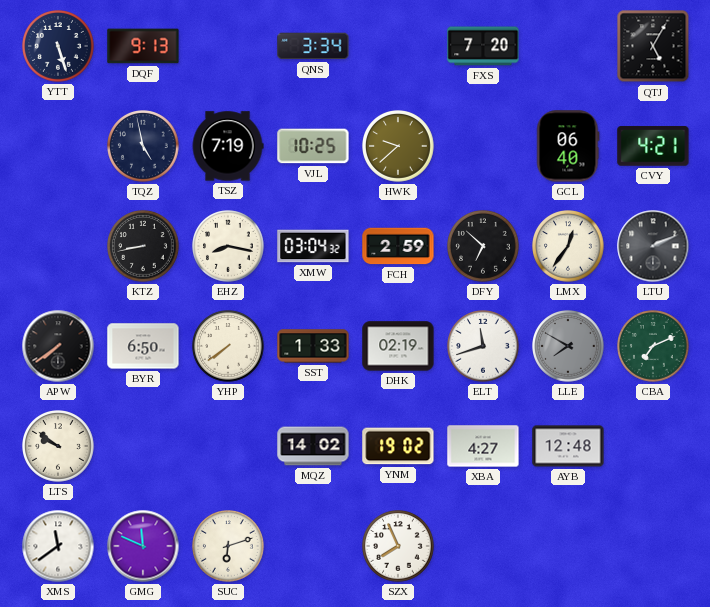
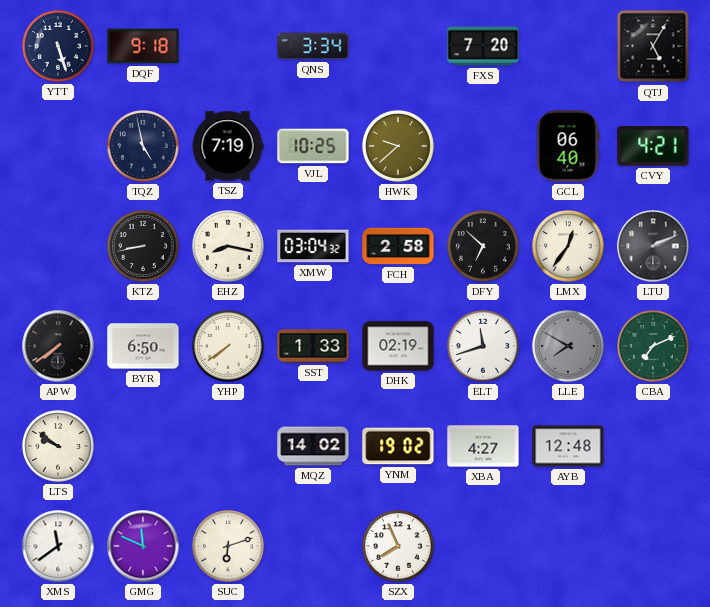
DQF: 9:13 -> 9:18
FCH: 2:59 -> 2:58
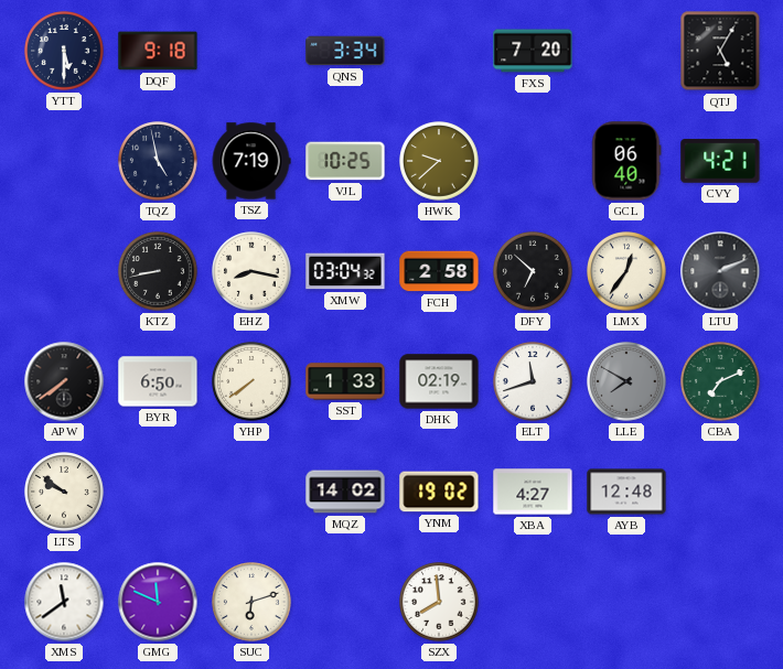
YTT: 5:27 -> 5:30
SZX: 7:56 -> 7:59
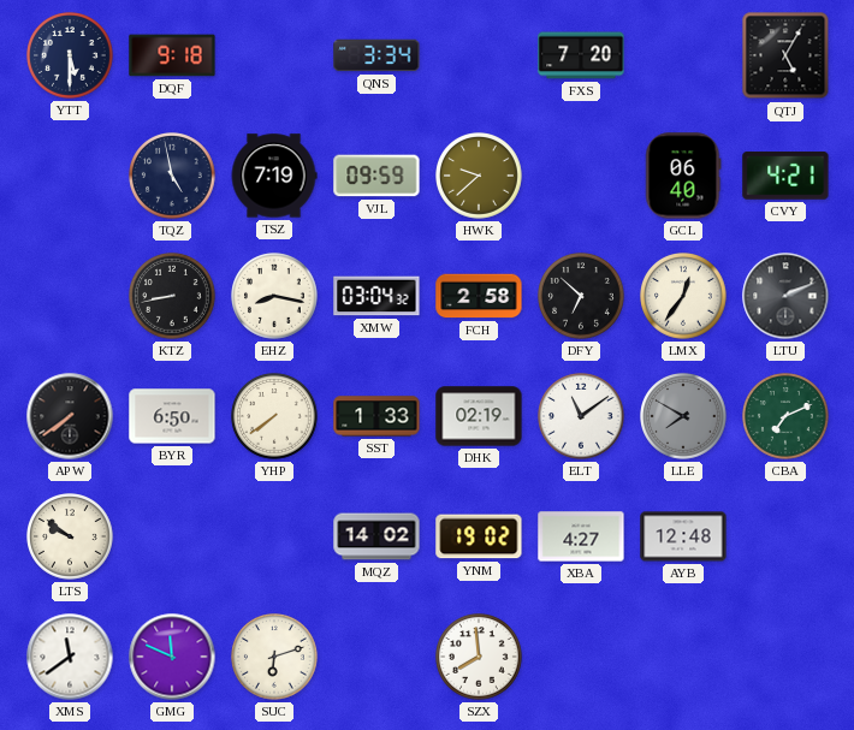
VJL: 10:25 -> 09:59
ELT: 11:42 -> 11:09
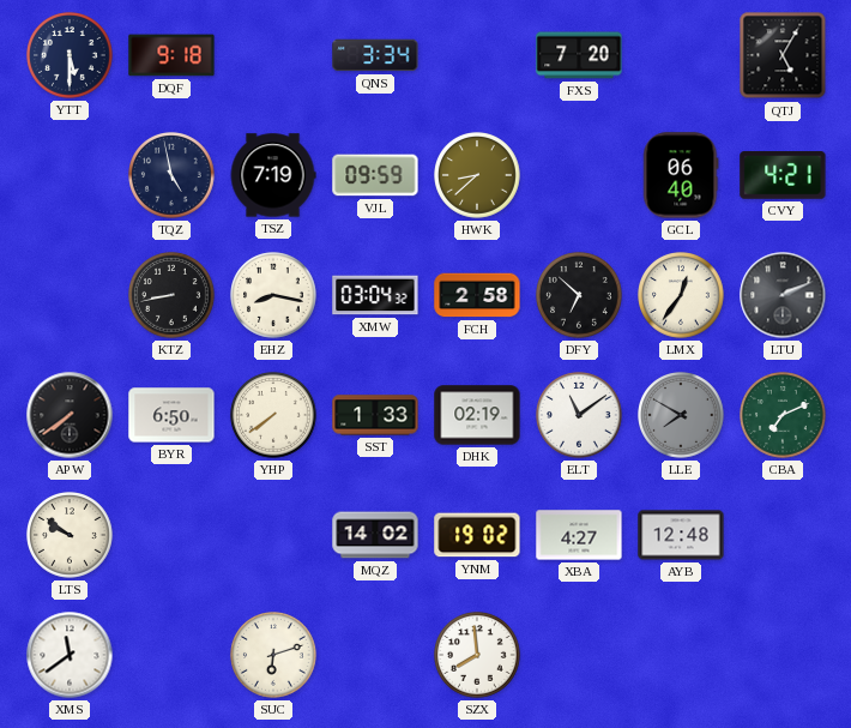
HWK: 9:38 -> 8:38
GMG: 11:49 -> none
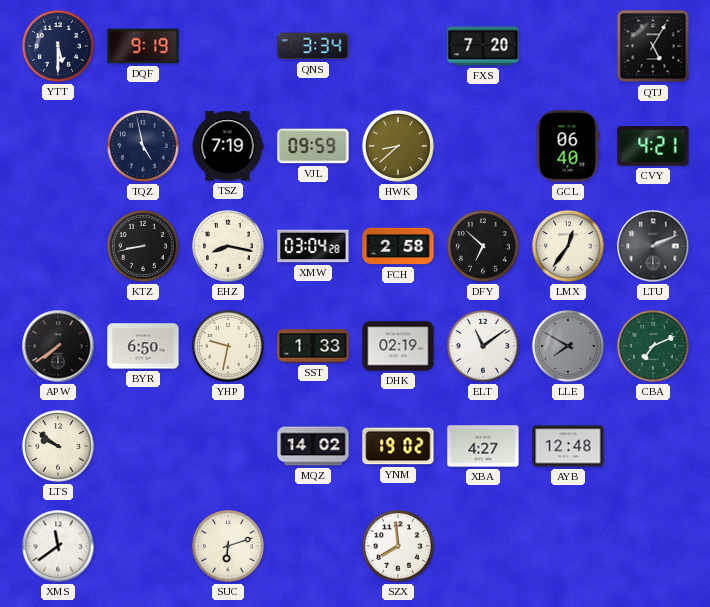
DQF: 9:18 -> 9:19
XMW: 03:04:32 -> 03:04:28
YHP: 7:39 -> 9:32
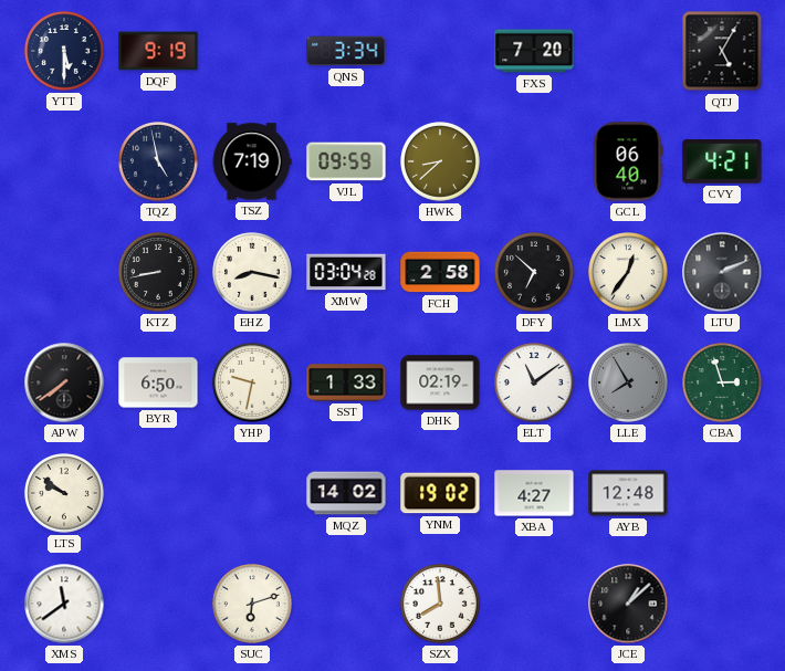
LLE: 7:50 -> 7:55
CBA: 7:11 -> 2:57
JCE: none -> 1:08
